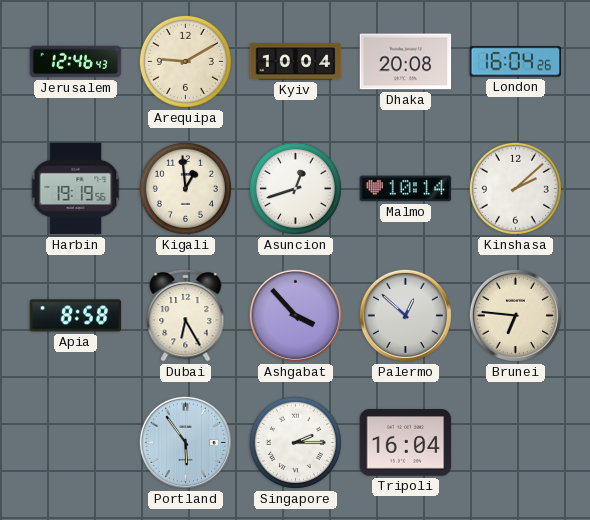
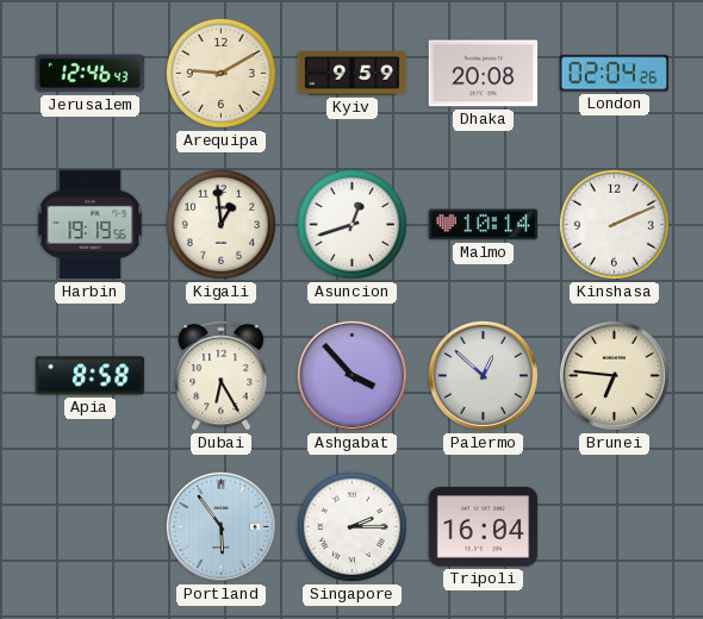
Kyiv: 10:04 -> 9:59
London: 16:04 -> 02:04
Kinshasa: 2:08 -> 2:11
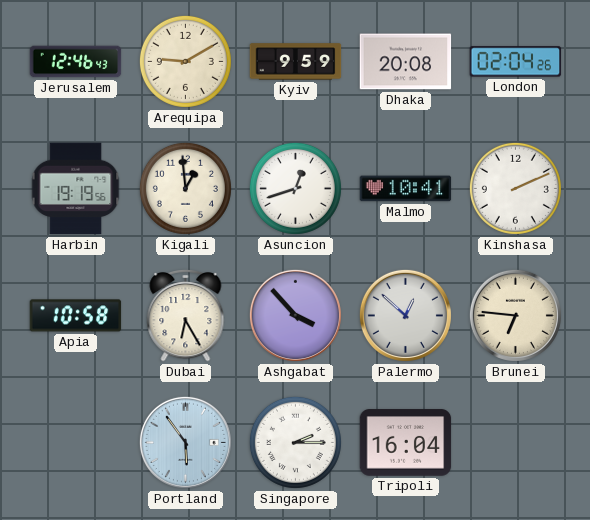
Malmo: 10:14 -> 10:41
Apia: 8:58 -> 10:58
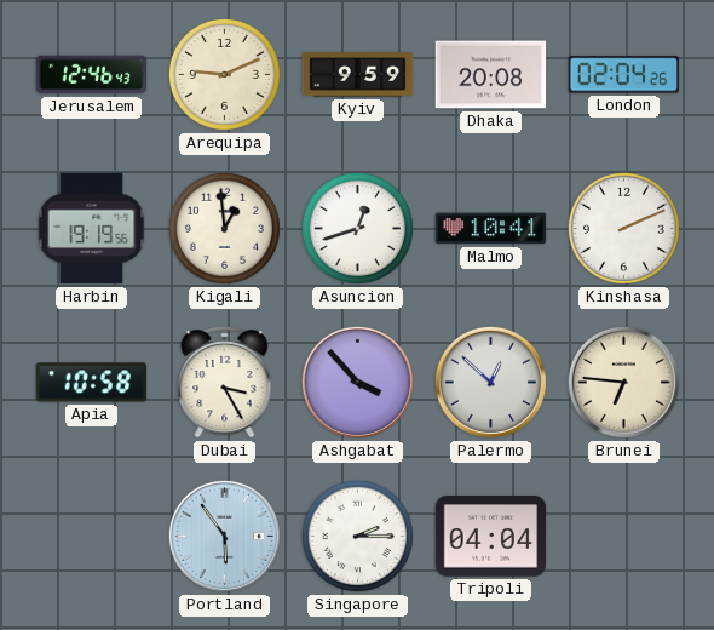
Arequipa: 9:10 -> 9:11
Dubai: 6:25 -> 3:25
Tripoli: 16:04 -> 04:04
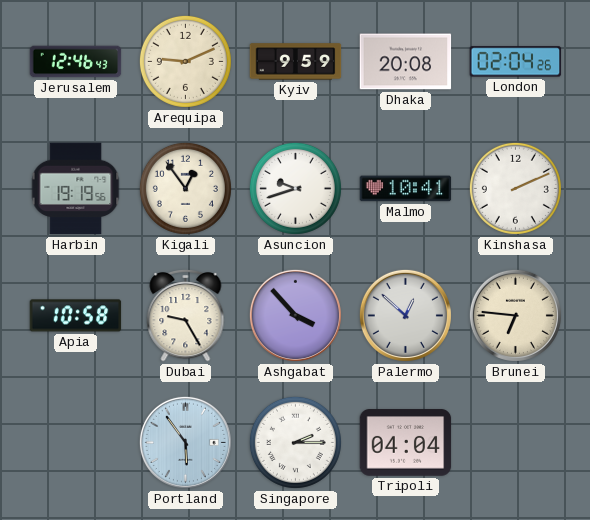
Kigali: 12:59 -> 12:54
Asuncion: 12:42 -> 9:42
Dubai: 3:25 -> 9:25
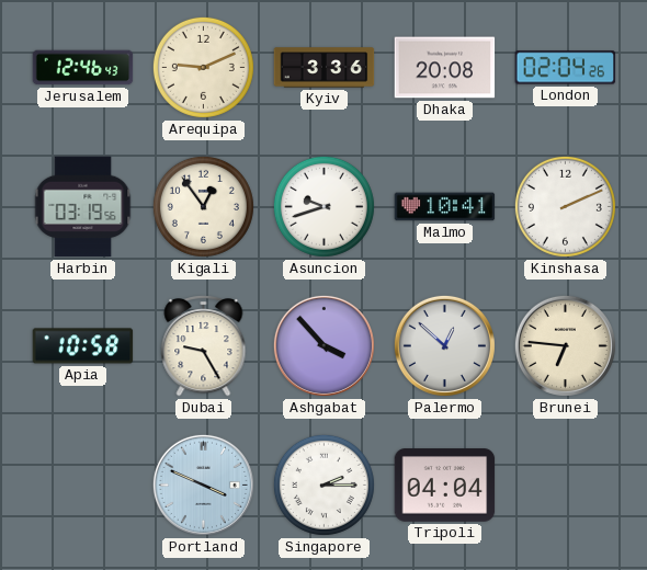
Kyiv: 9:59 -> 3:36
Harbin: 19:19 -> 03:19
Portland: 5:54 -> 3:49
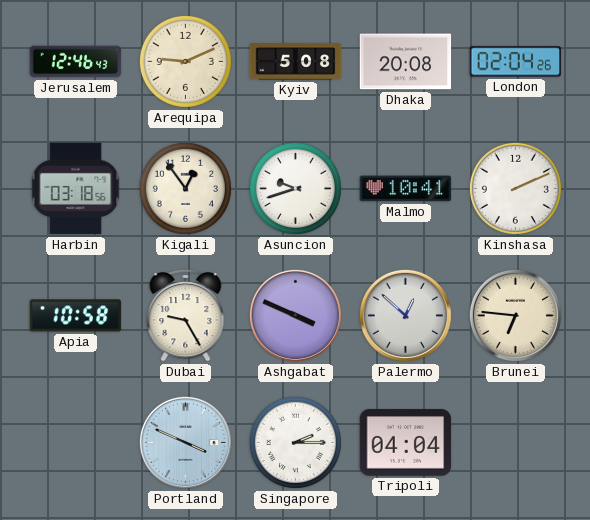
Kyiv: 3:36 -> 5:08
Harbin: 03:19 -> 03:18
Ashgabat: 3:53 -> 3:49
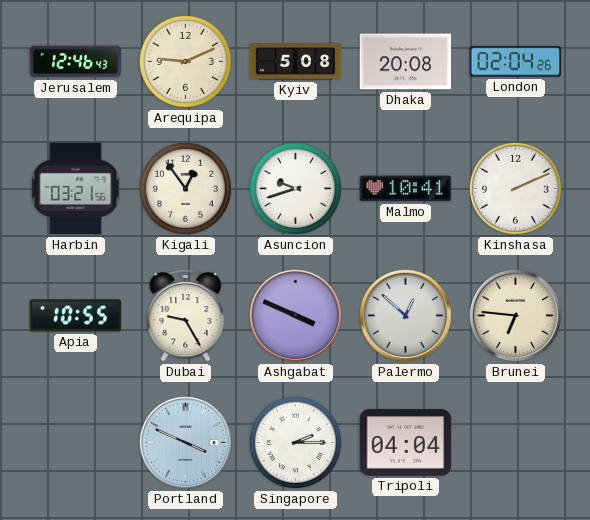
Harbin: 03:18 -> 03:21
Apia: 10:58 -> 10:55
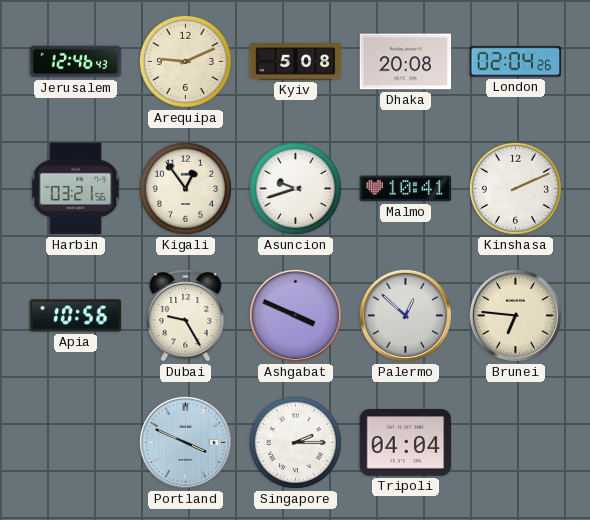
Apia: 10:55 -> 10:56
